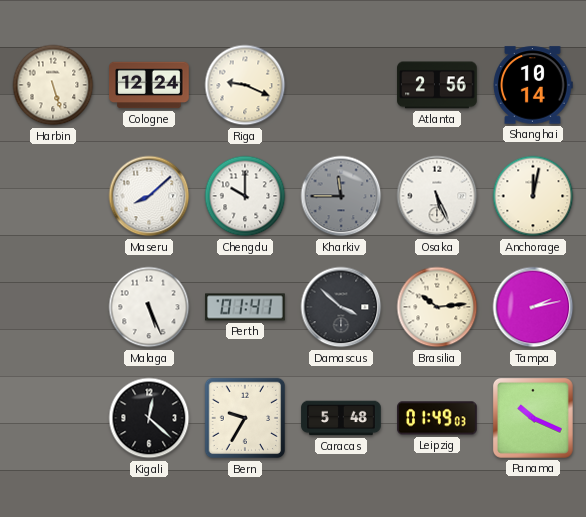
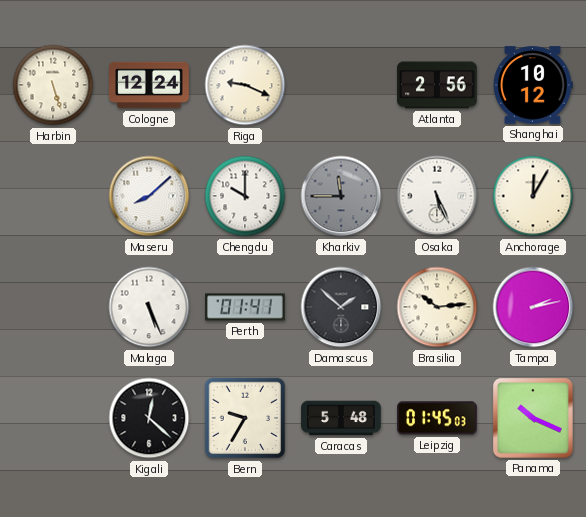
Shanghai: 10:14 -> 10:12
Anchorage: 12:02 -> 12:05
Damascus: 3:52 -> 1:52
Leipzig: 01:49 -> 01:45
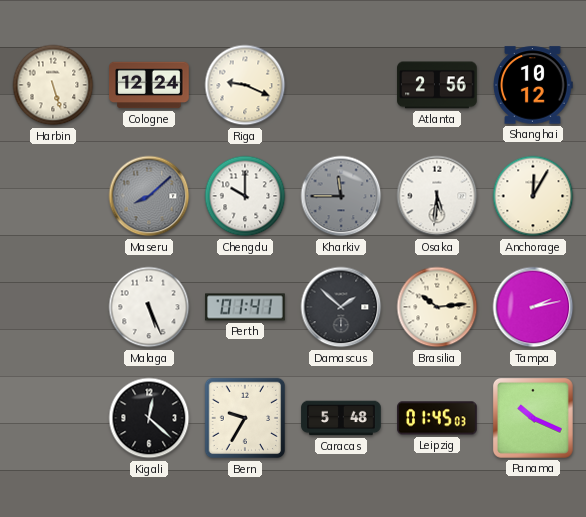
Maseru dial: white -> grey
Osaka: 5:26 -> 5:31
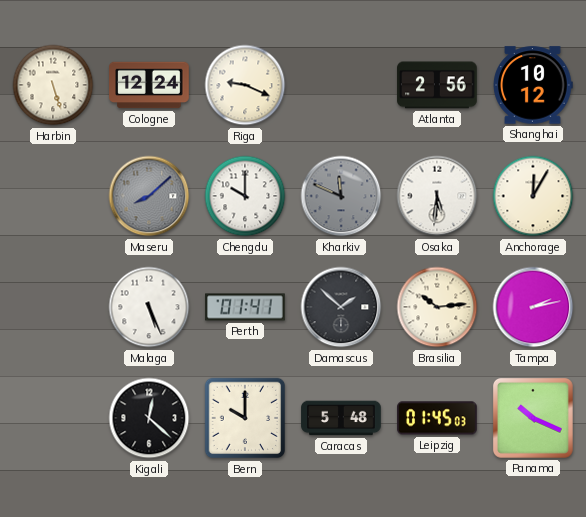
Kharkiv: 11:45 -> 11:49
Bern: 9:35 -> 10:00
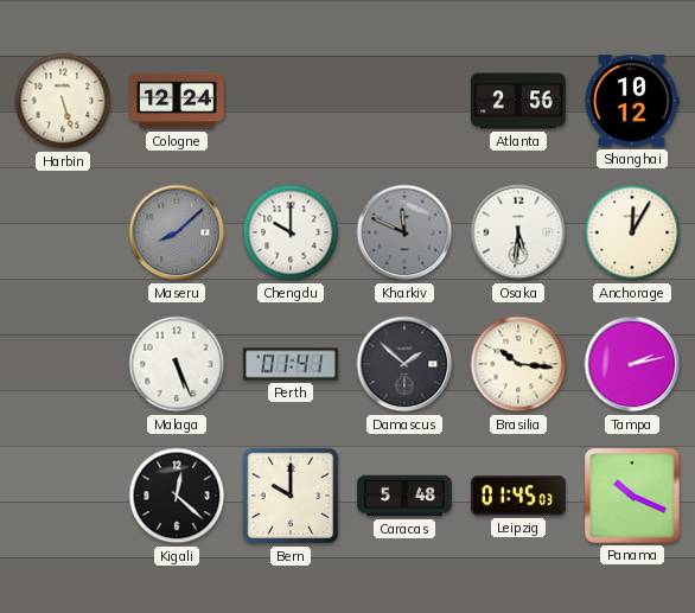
Riga: 9:19 -> none
Brasilia: 10:14 -> 10:16
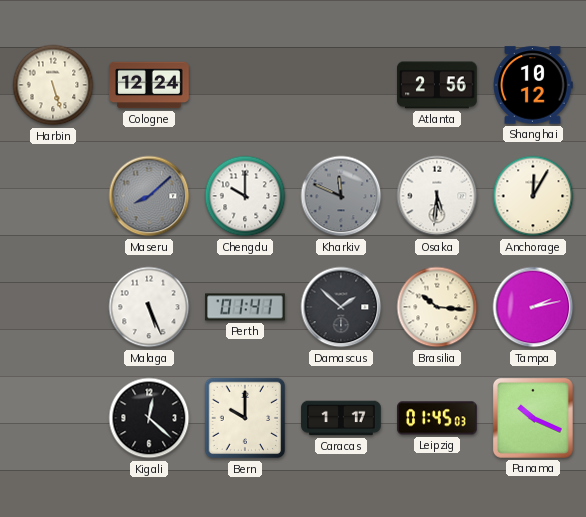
Caracas: 5:48 -> 1:17
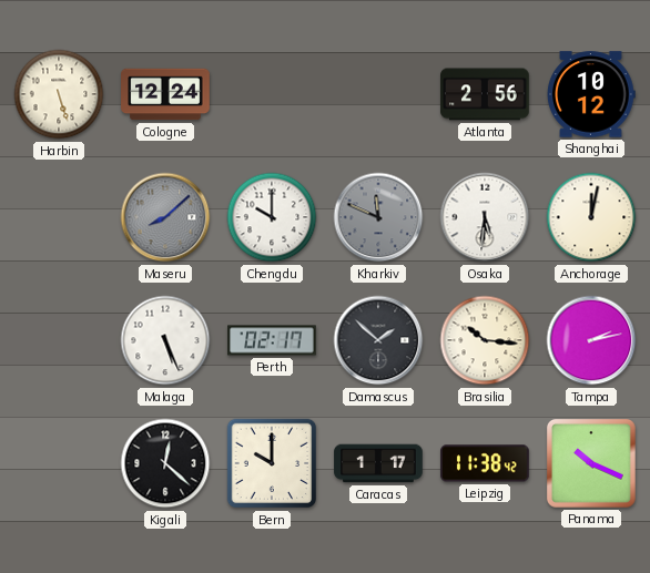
Anchorage: 12:05 -> 12:02
Perth: 01:41 -> 02:17
Leipzig: 01:45 -> 11:38
